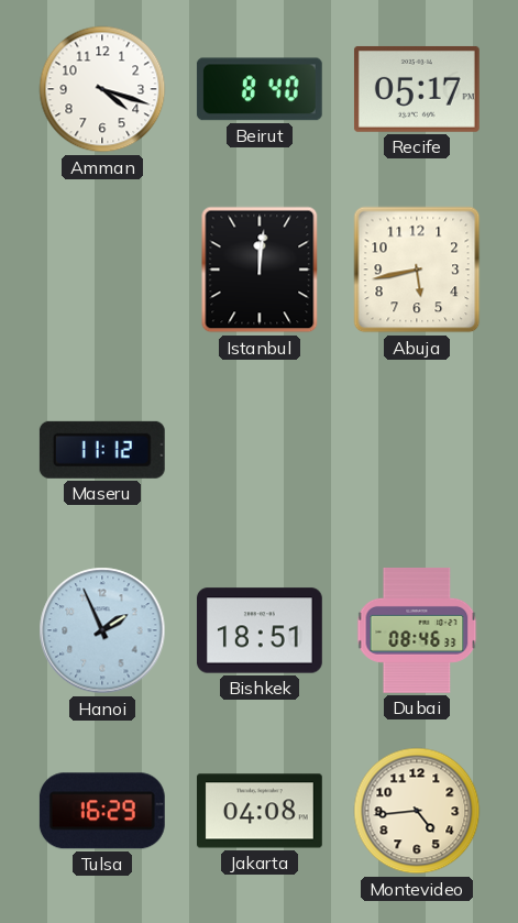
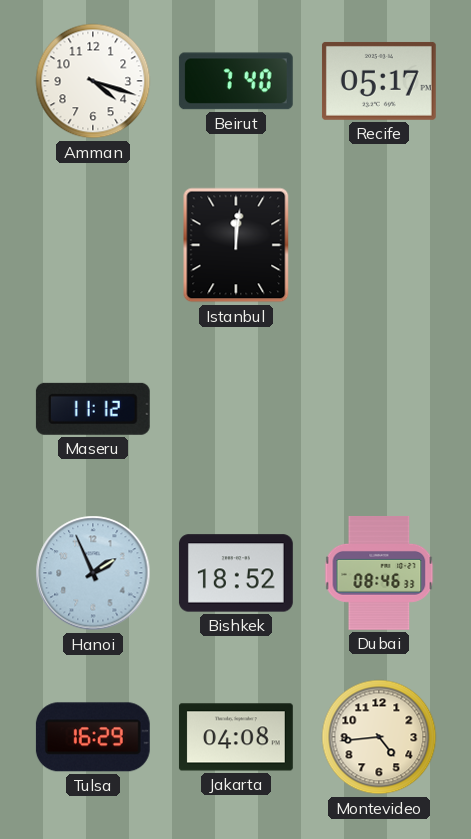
Beirut: 8:40 -> 7:40
Abuja: 5:43 -> none
Bishkek: 18:51 -> 18:52
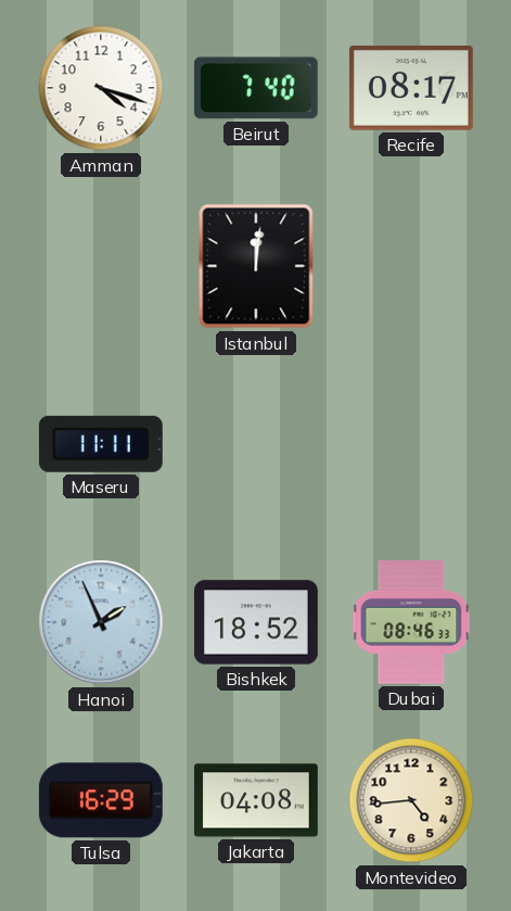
Recife: 05:17 -> 08:17
Maseru: 11:12 -> 11:11
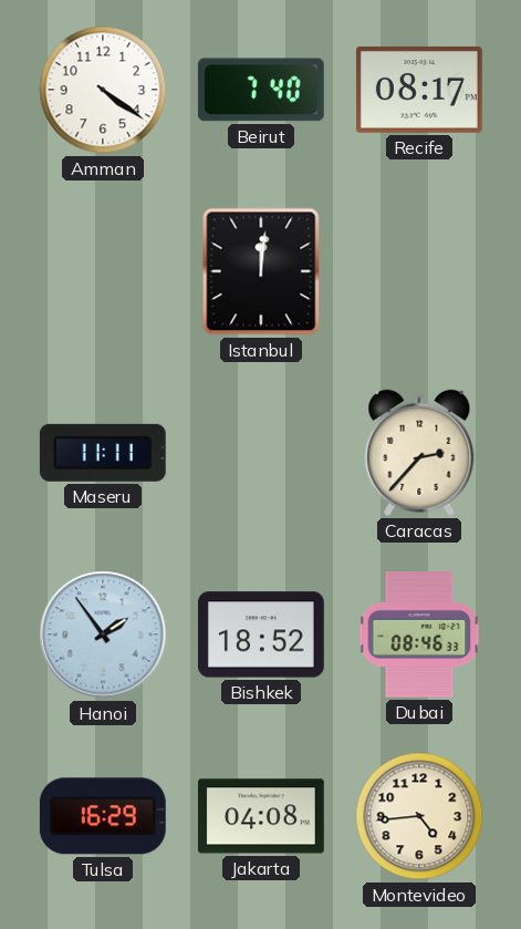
Amman: 4:18 -> 4:21
Caracas: none -> 2:37
Hanoi: 1:56 -> 1:54
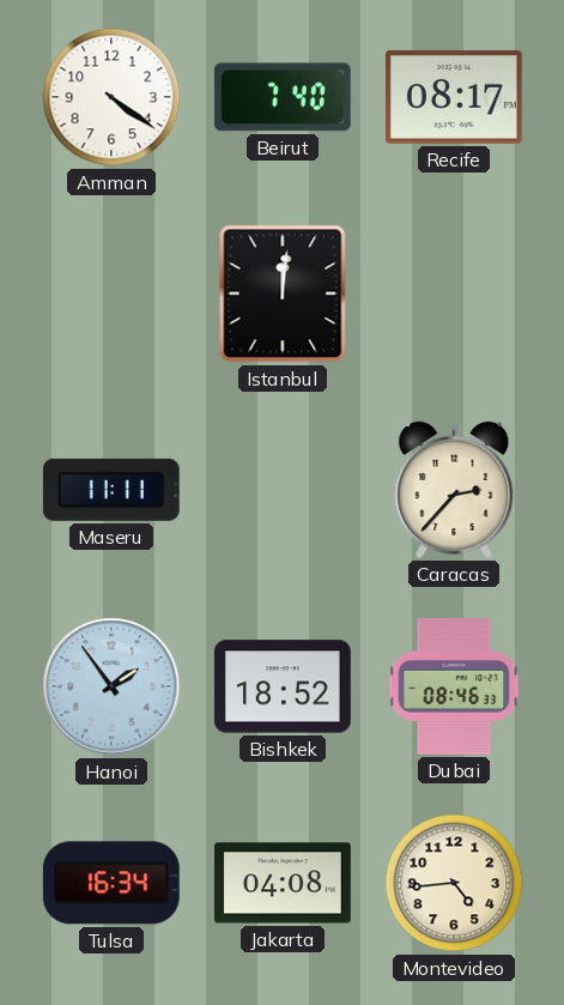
Tulsa: 16:29 -> 16:34
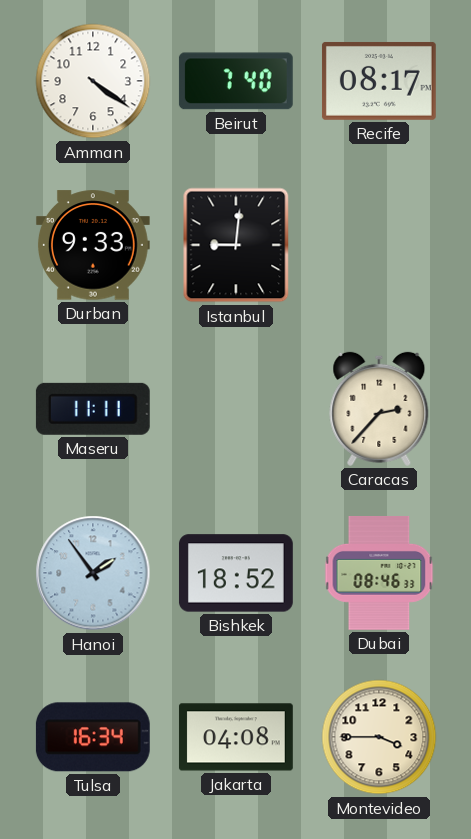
Durban: none -> 9:33
Istanbul: 12:01 -> 9:01
Montevideo: 4:44 -> 3:45
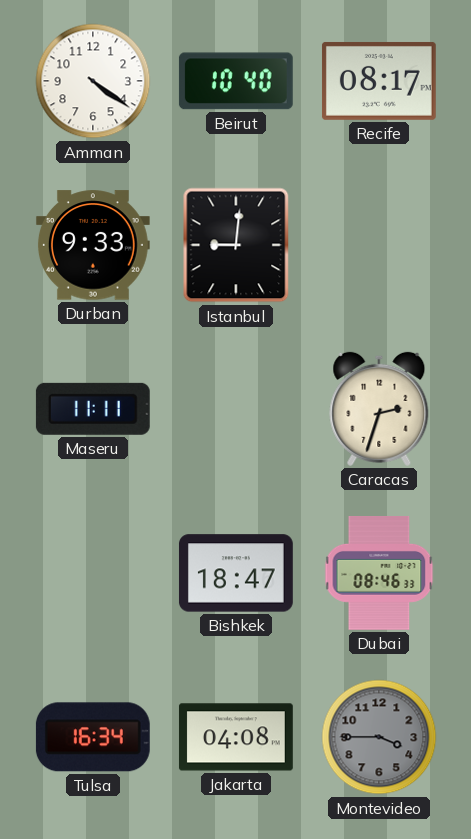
Beirut: 7:40 -> 10:40
Caracas: 2:37 -> 2:33
Hanoi: 1:54 -> none
Bishkek: 18:52 -> 18:47
Montevideo dial: cream -> grey
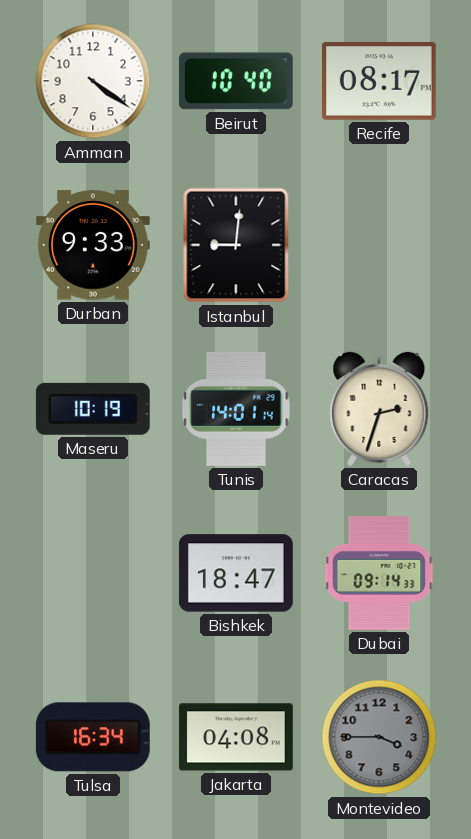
Maseru: 11:11 -> 10:19
Tunis: none -> 14:01
Dubai: 08:46 -> 09:14
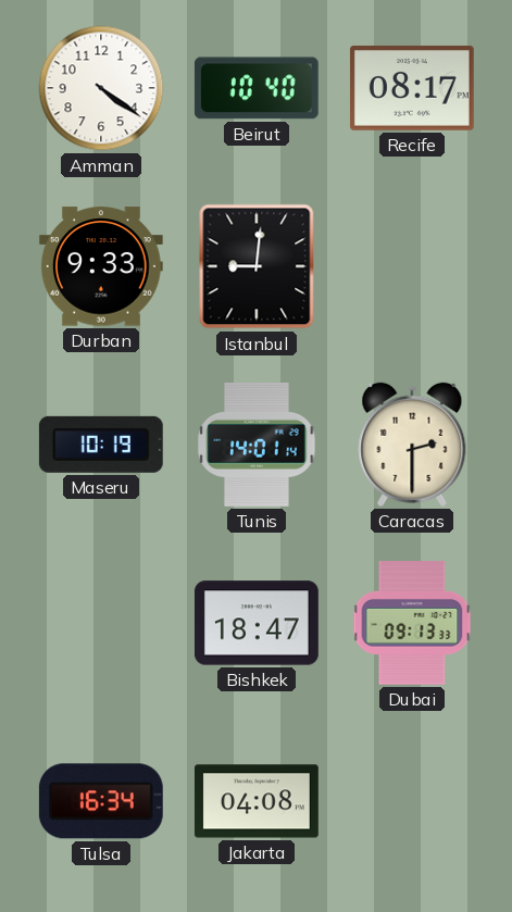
Caracas: 2:33 -> 2:30
Dubai: 09:14 -> 09:13
Montevideo: 3:45 -> none
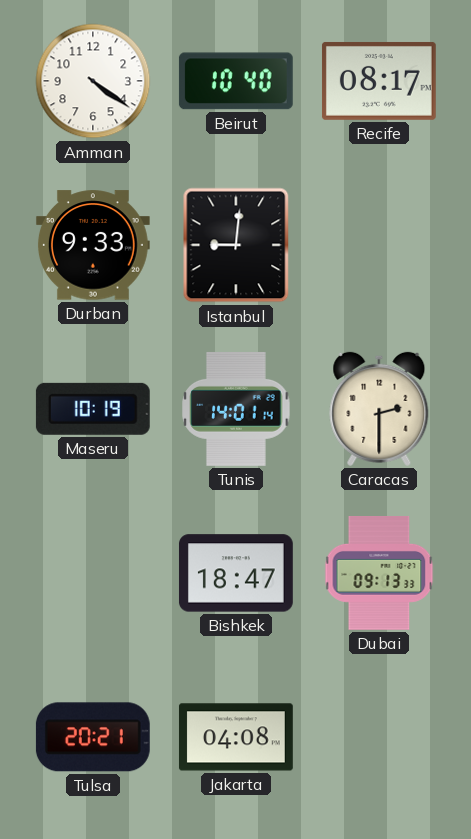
Tulsa: 16:34 -> 20:21
